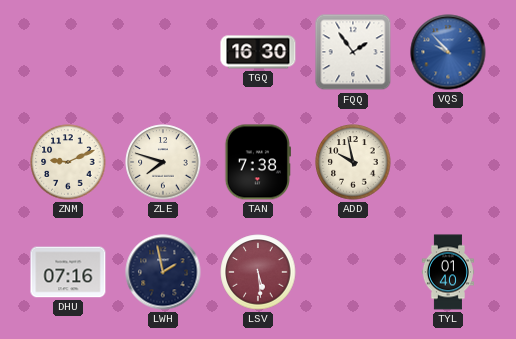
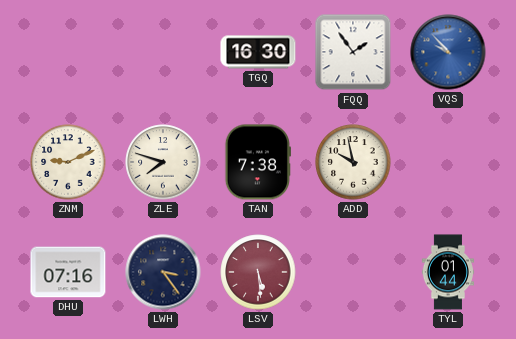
LWH: 1:58 -> 3:24
TYL: 01:40 -> 01:44
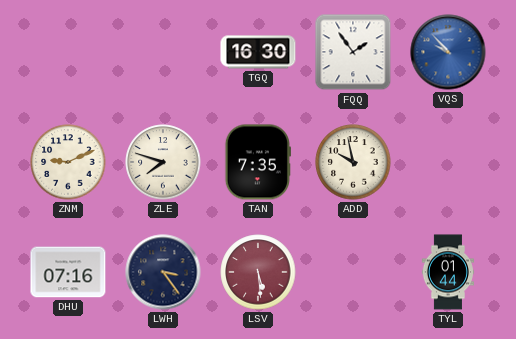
TAN: 7:38 -> 7:35
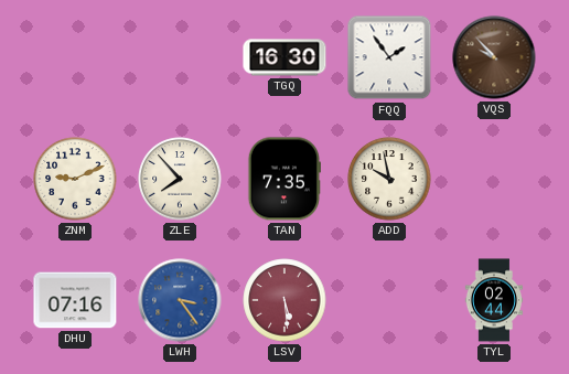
VQS dial: blue -> brown
ZLE: 7:48 -> 7:53
LWH dial: navy -> blue
TYL: 01:44 -> 02:44
